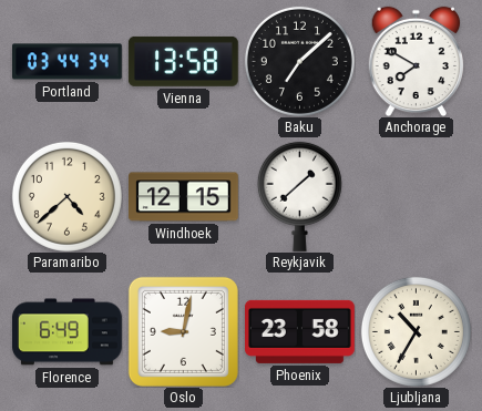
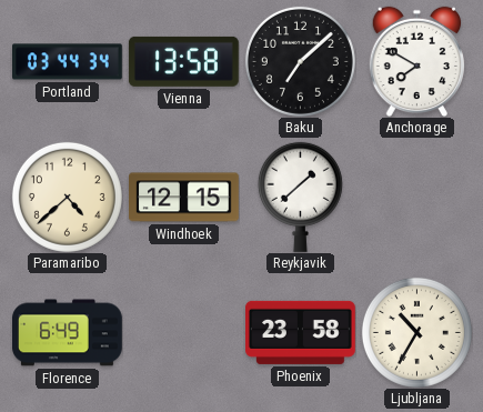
Oslo: 9:02 -> none
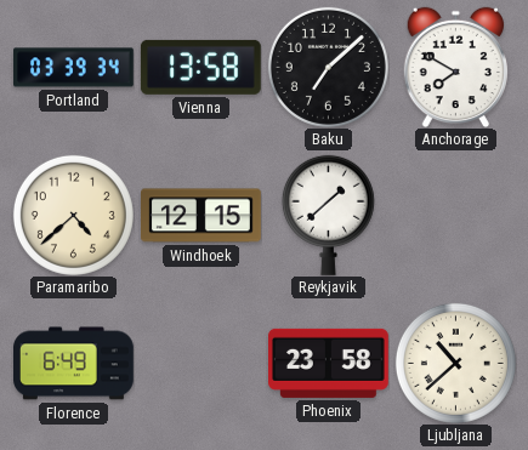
Portland: 03:44 -> 03:39
Ljubljana: 10:35 -> 10:38
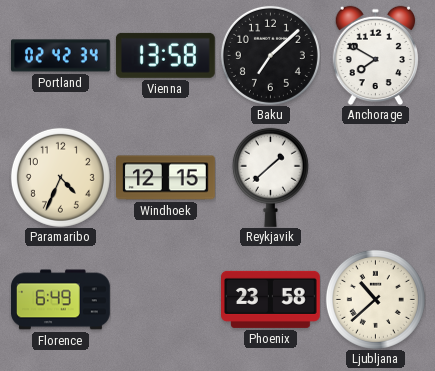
Portland: 03:39 -> 02:42
Paramaribo: 4:38 -> 4:34
